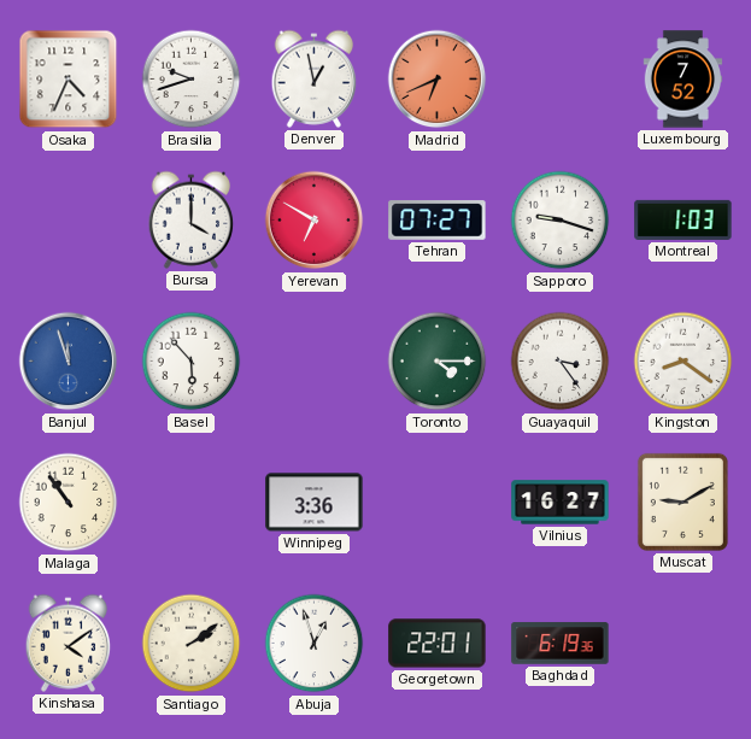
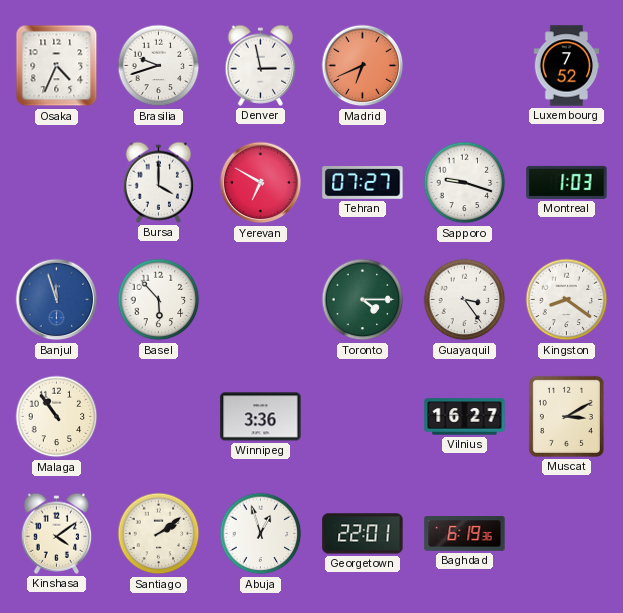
Denver: 12:58 -> 2:58
Muscat: 9:10 -> 3:10
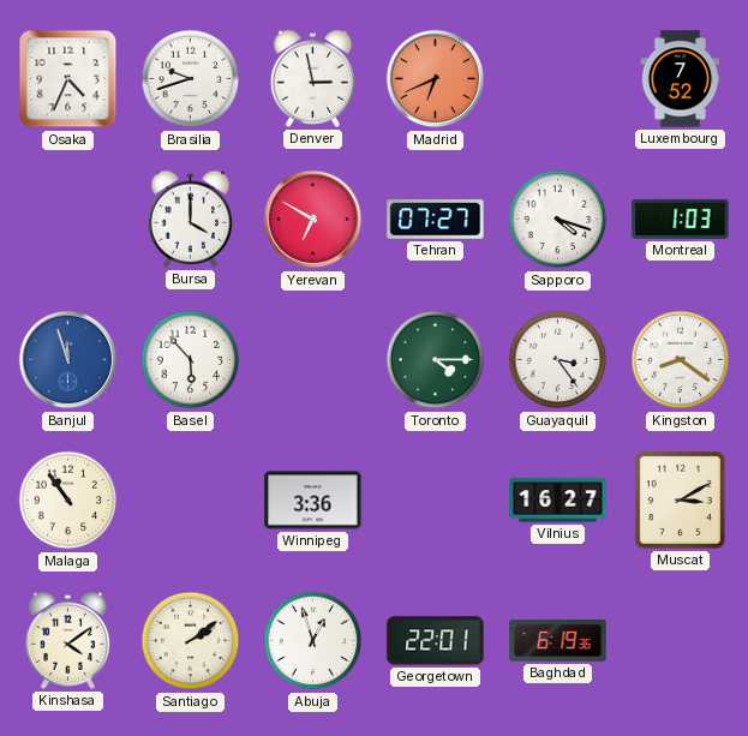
Sapporo: 9:18 -> 4:18
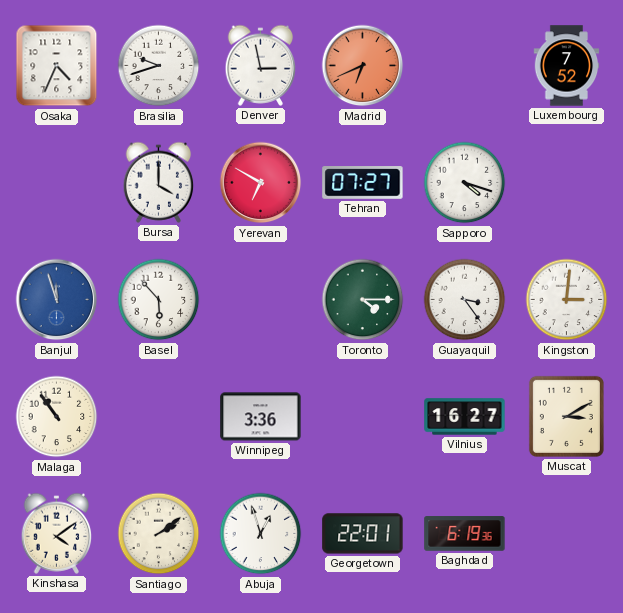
Montreal: 1:03 -> none
Kingston: 8:21 -> 3:01
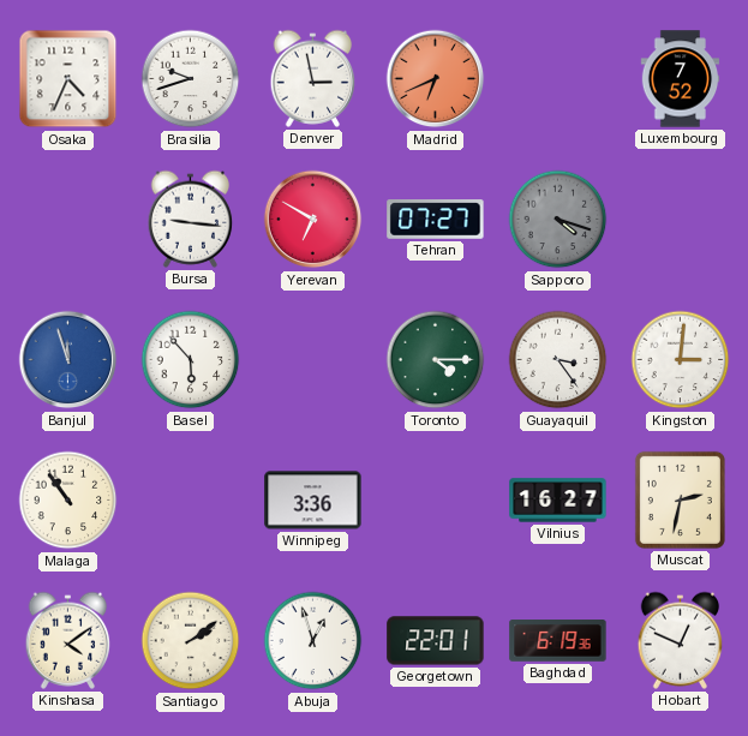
Bursa: 4:00 -> 9:16
Sapporo dial: white -> grey
Muscat: 3:10 -> 2:32
Hobart: none -> 12:49
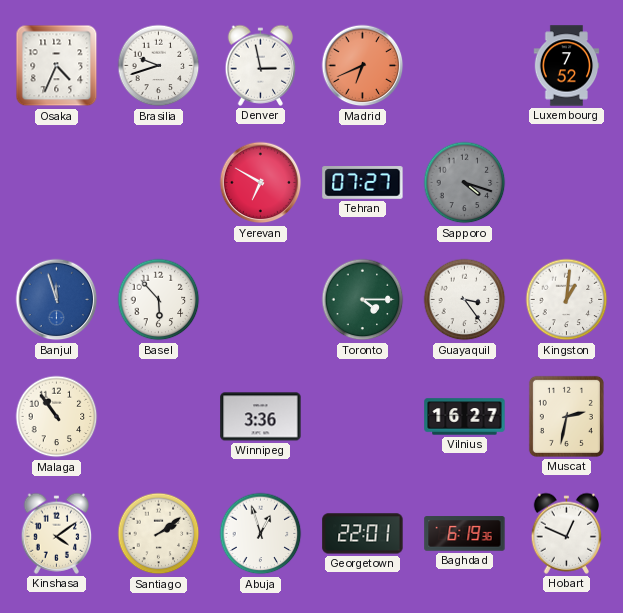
Bursa: 9:16 -> none
Kingston: 3:01 -> 1:01
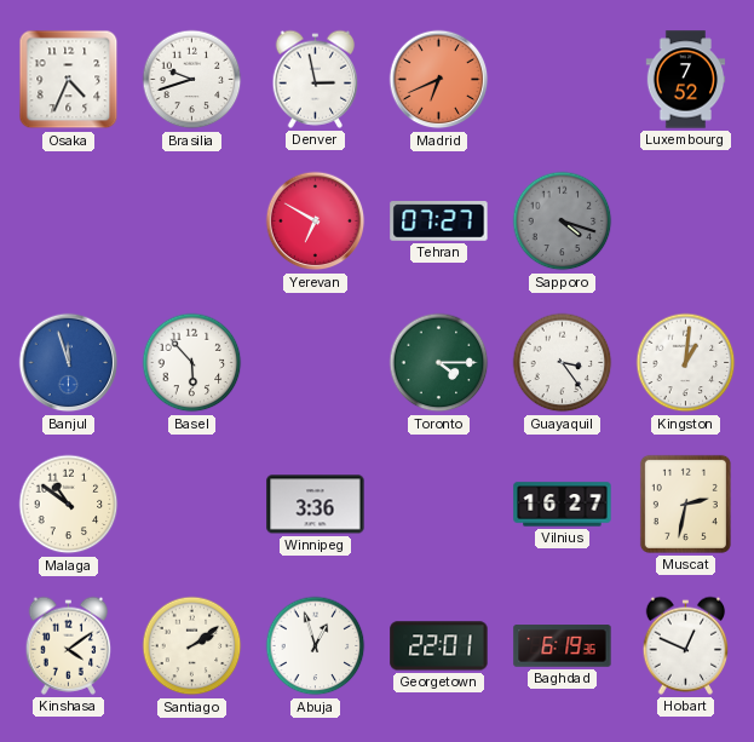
Malaga: 10:54 -> 10:51
